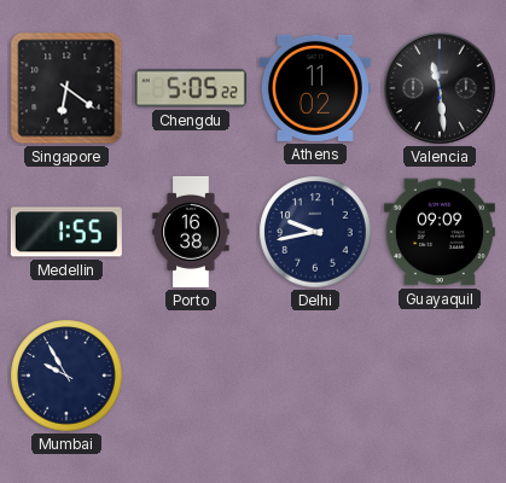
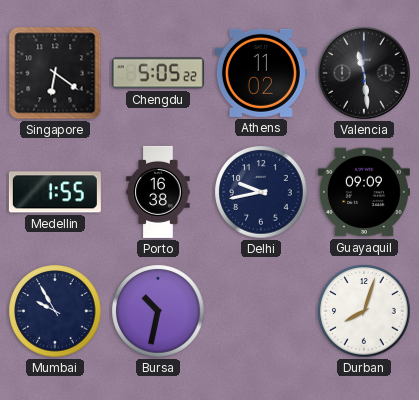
Bursa: none -> 10:32
Durban: none -> 8:03
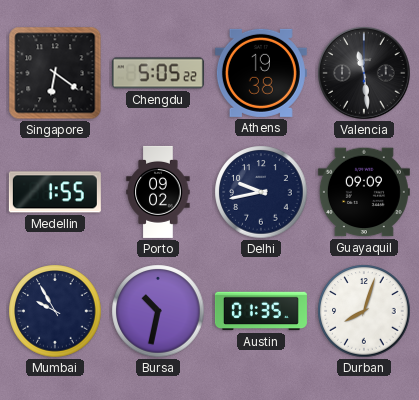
Athens: 11:02 -> 19:38
Porto: 16:38 -> 09:02
Austin: none -> 01:35
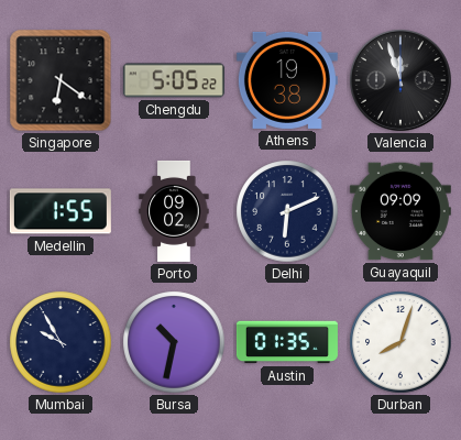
Valencia: 11:29 -> 11:57
Delhi: 9:43 -> 6:11
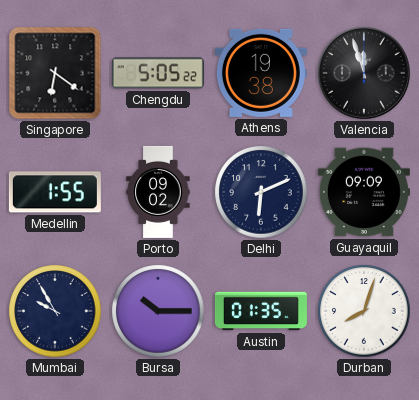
Bursa: 10:32 -> 10:15
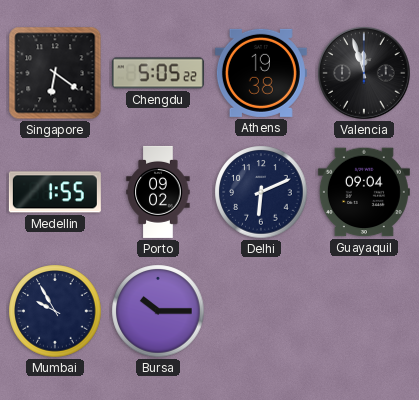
Guayaquil: 09:09 -> 09:04
Austin: 01:35 -> none
Durban: 8:03 -> none
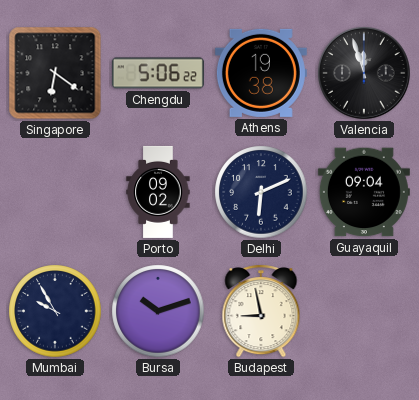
Chengdu: 5:05 -> 5:06
Medellin: 1:55 -> none
Bursa: 10:15 -> 10:12
Budapest: none -> 8:58
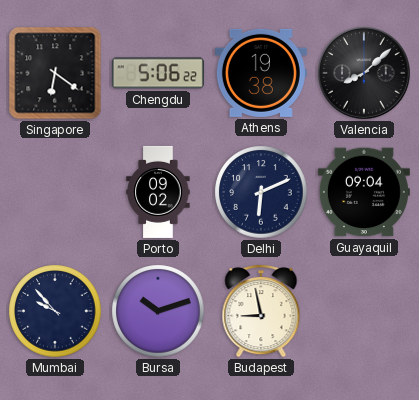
Valencia: 11:57 -> 8:08
Mumbai: 9:55 -> 9:53
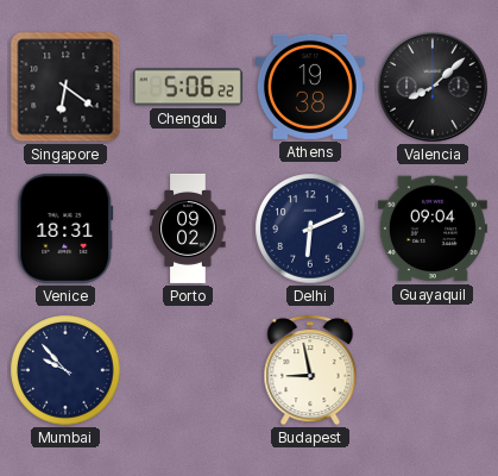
Venice: none -> 18:31
Bursa: 10:12 -> none
